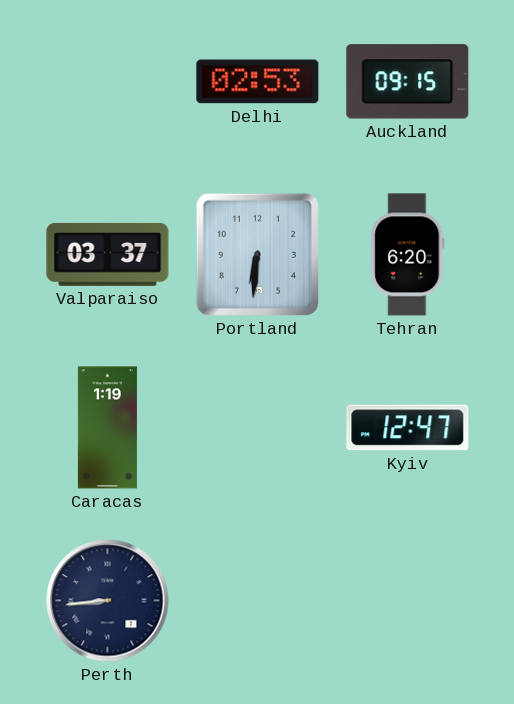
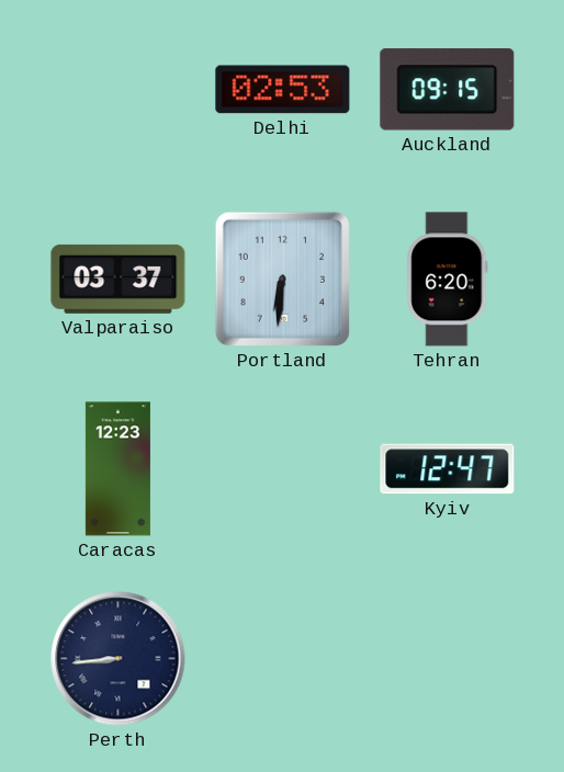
Caracas: 1:19 -> 12:23
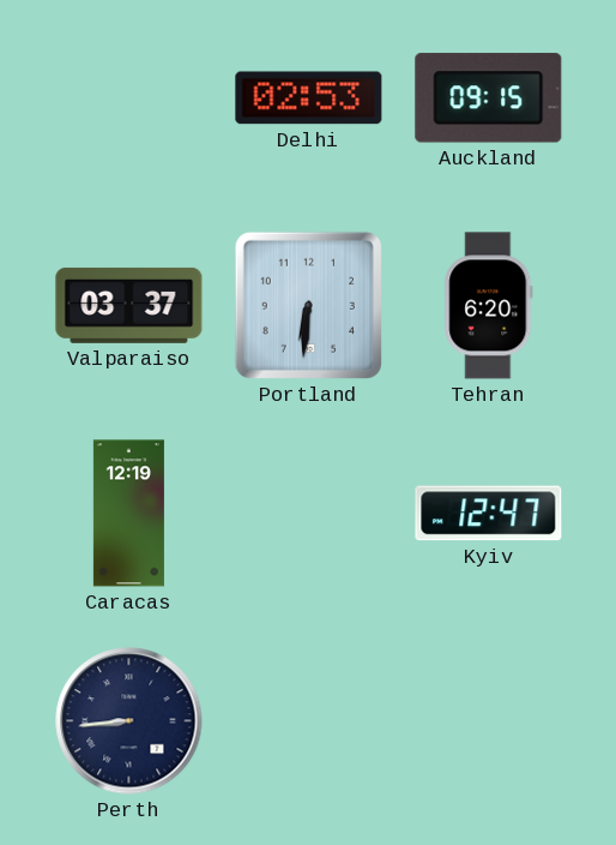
Caracas: 12:23 -> 12:19
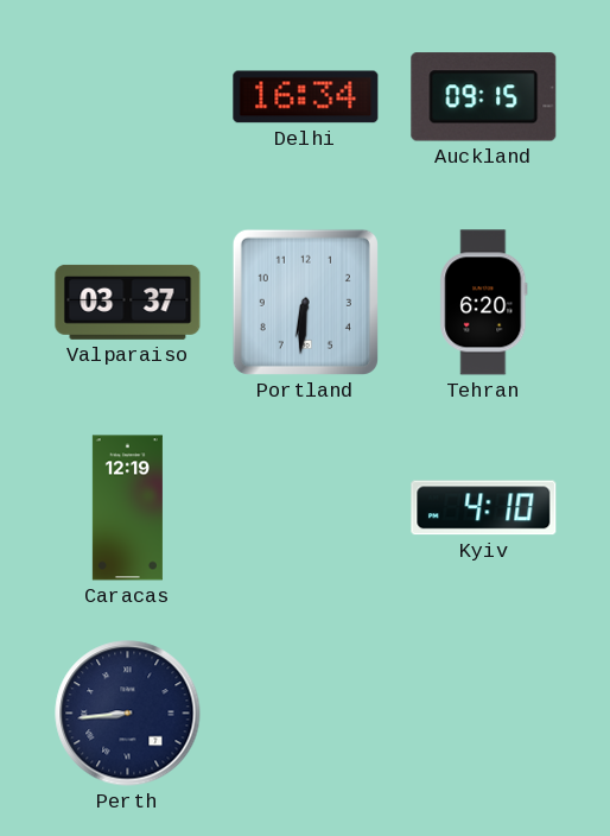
Delhi: 02:53 -> 16:34
Kyiv: 12:47 -> 4:10
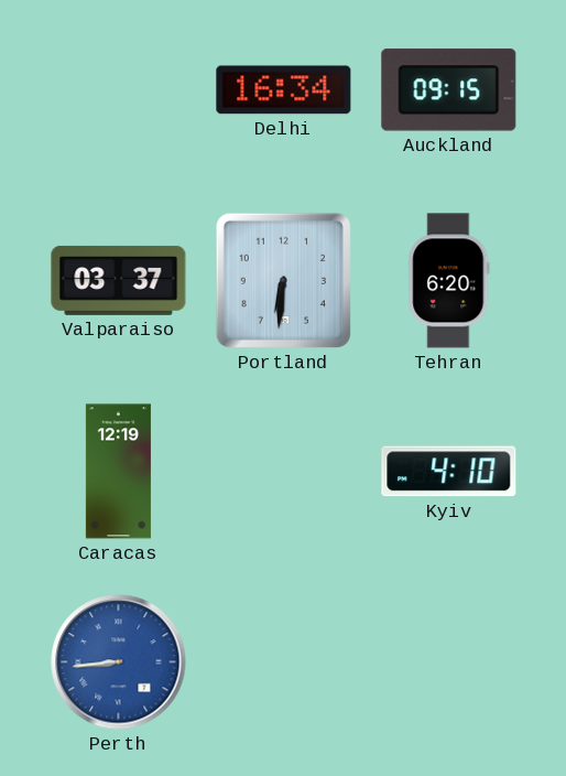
Perth dial: navy -> blue
